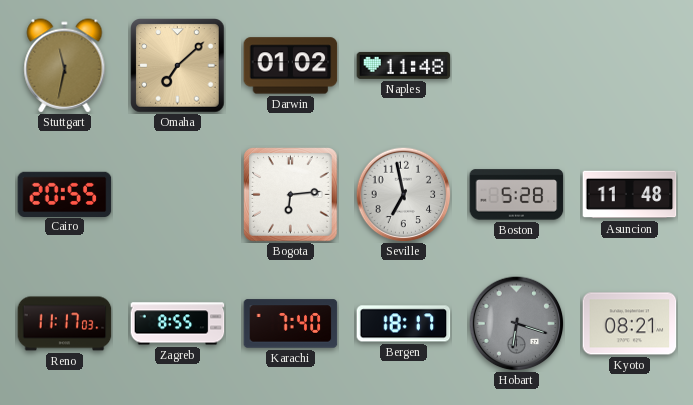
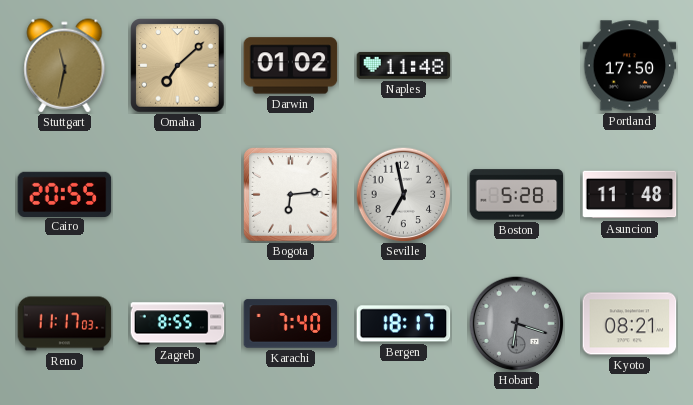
Portland: none -> 17:50
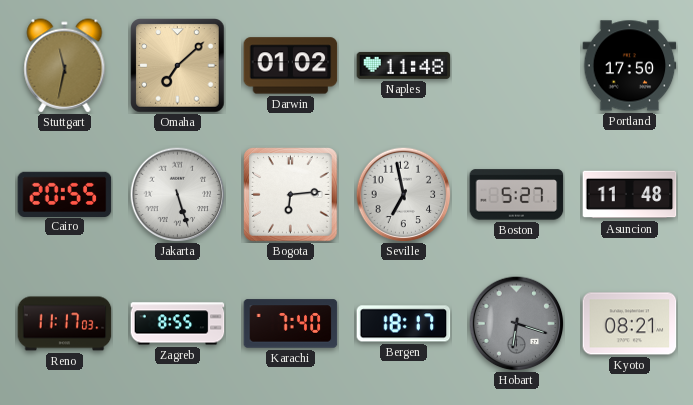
Jakarta: none -> 5:27
Boston: 5:28 -> 5:27
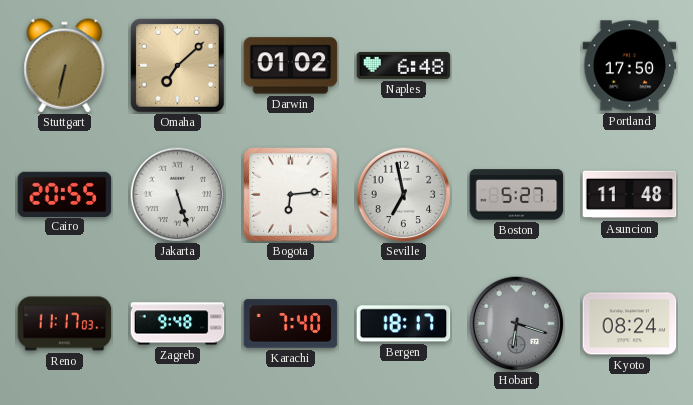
Stuttgart: 11:32 -> 6:32
Naples: 11:48 -> 6:48
Zagreb: 8:55 -> 9:48
Kyoto: 08:21 -> 08:24
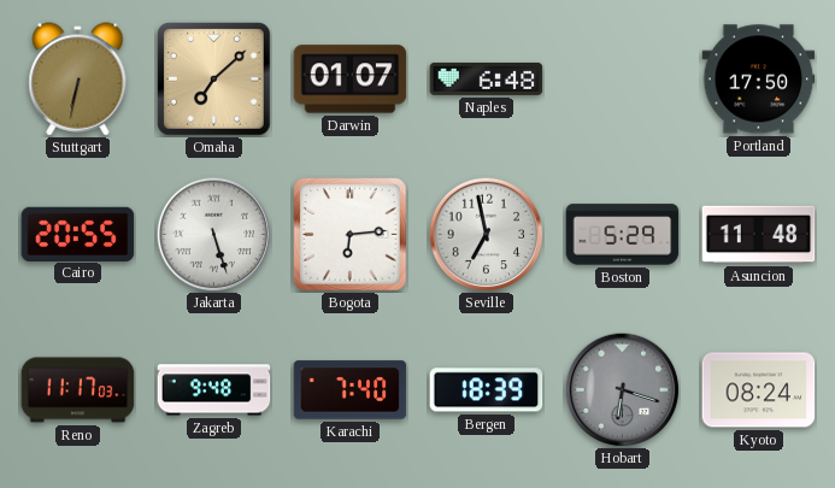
Darwin: 01:02 -> 01:07
Boston: 5:27 -> 5:29
Bergen: 18:17 -> 18:39
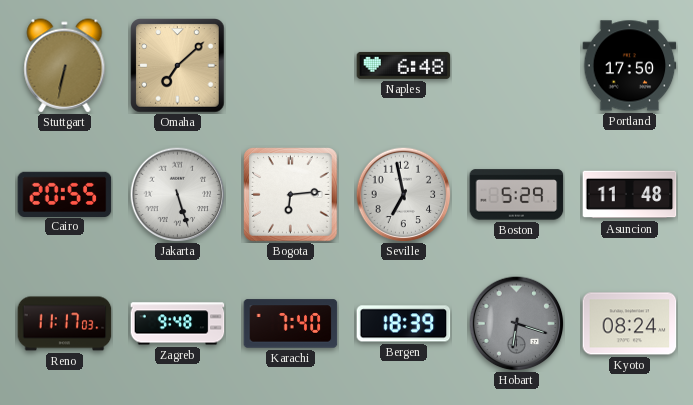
Darwin: 01:07 -> none
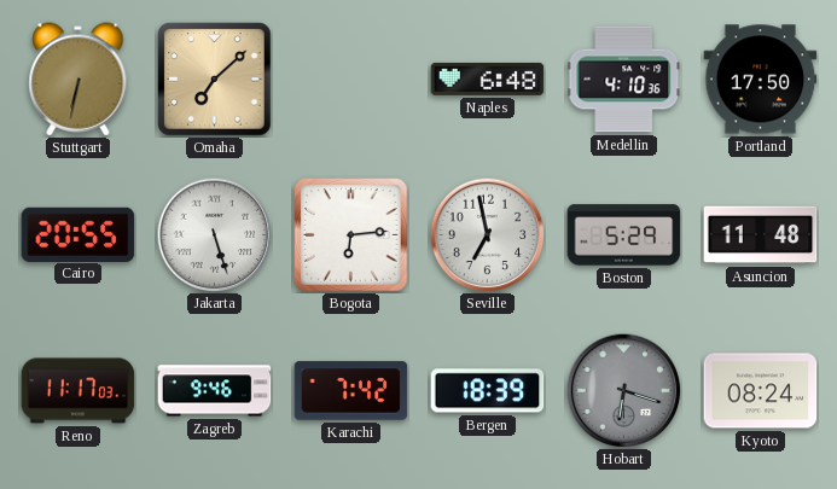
Medellin: none -> 4:10
Zagreb: 9:48 -> 9:46
Karachi: 7:40 -> 7:42
